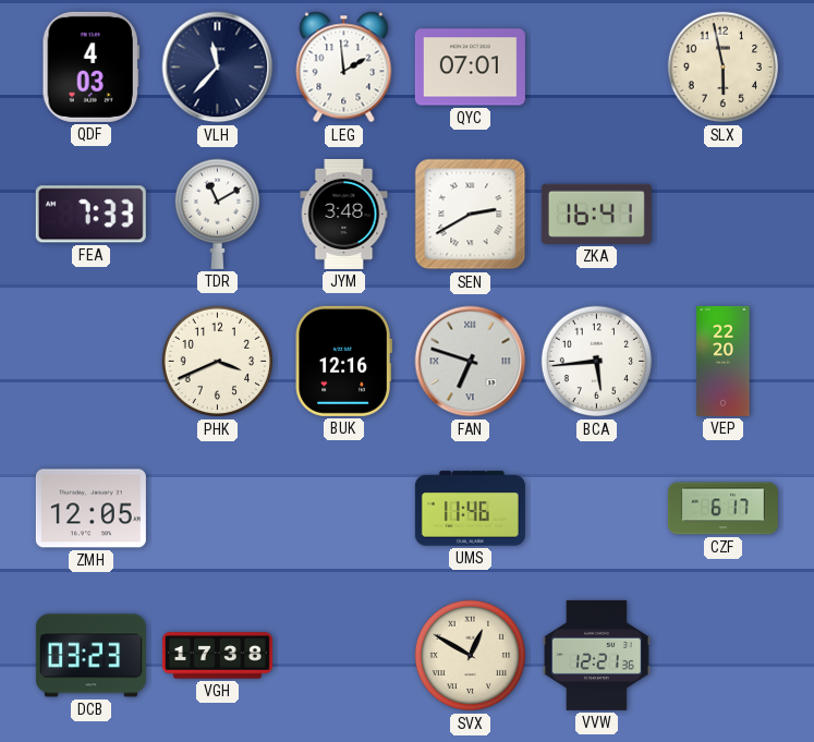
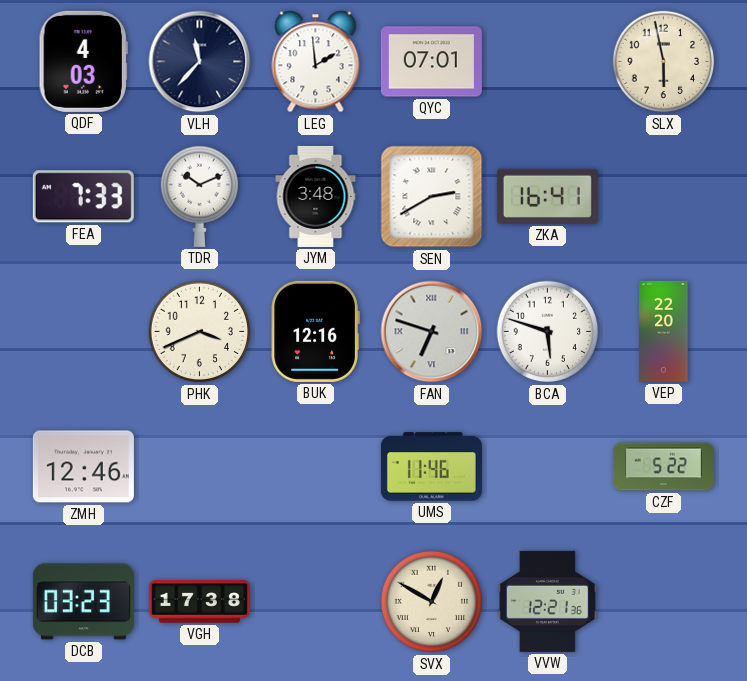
TDR: 11:10 -> 10:11
BCA: 5:44 -> 5:48
ZMH: 12:05 -> 12:46
CZF: 6:17 -> 5:22
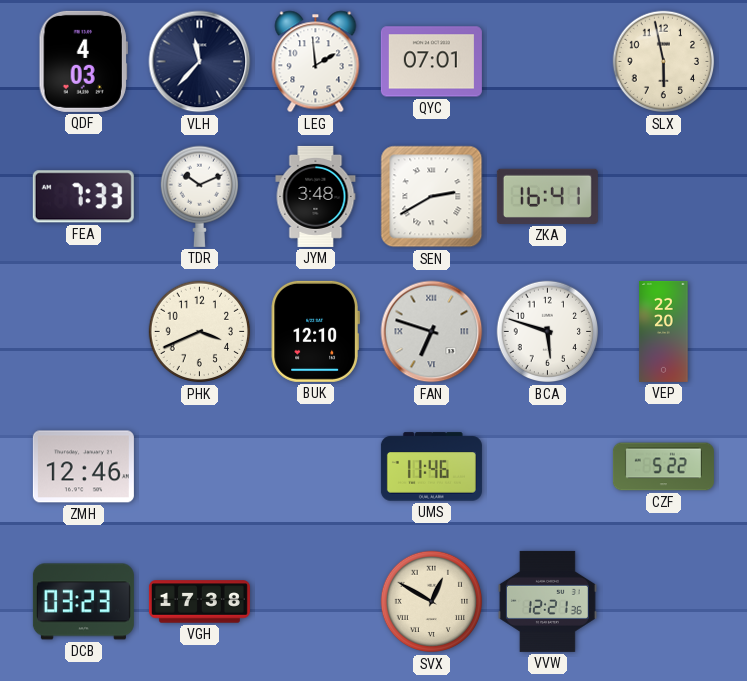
BUK: 12:16 -> 12:10
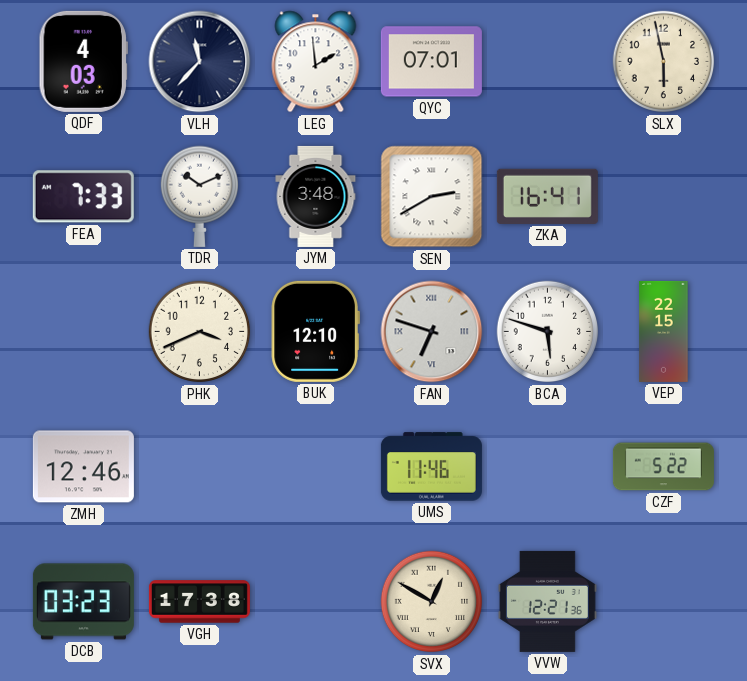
VEP: 22:20 -> 22:15
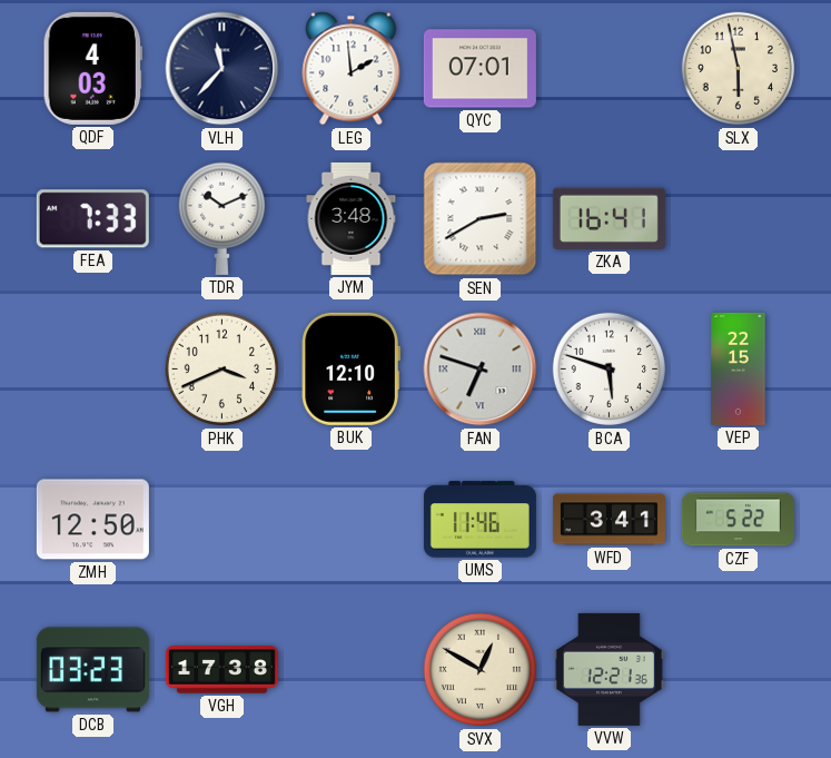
ZMH: 12:46 -> 12:50
WFD: none -> 3:41
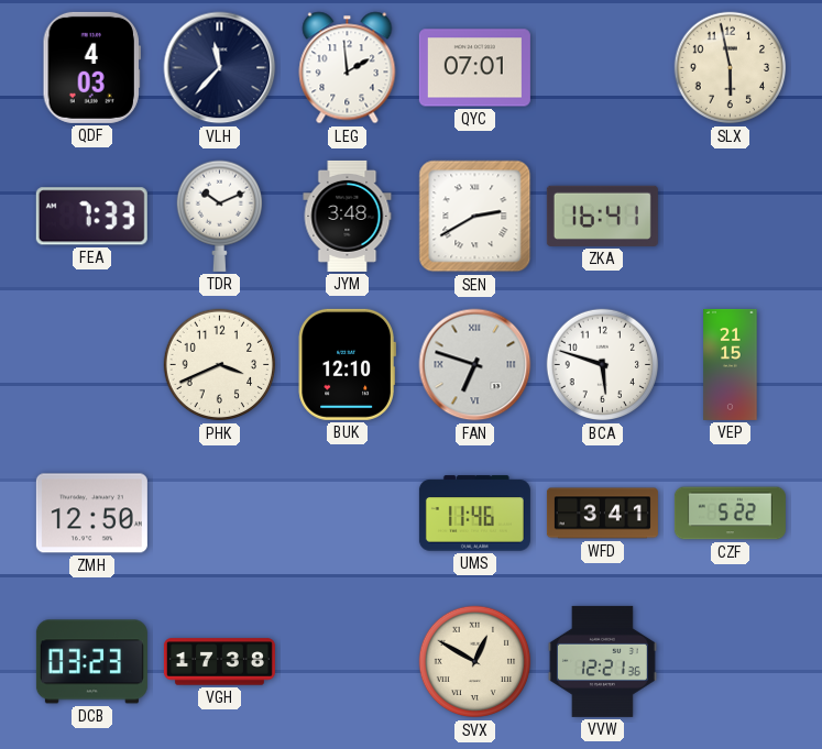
VEP: 22:15 -> 21:15
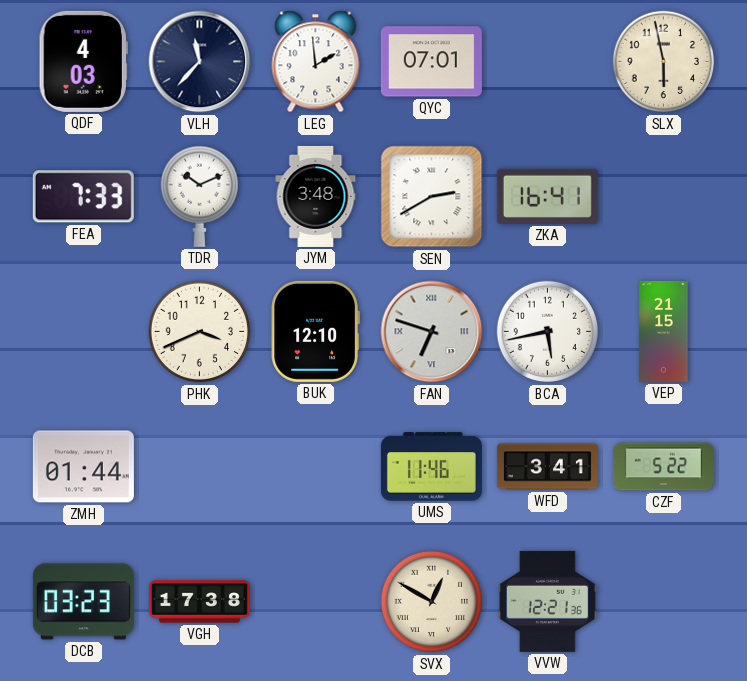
BCA: 5:48 -> 5:43
ZMH: 12:50 -> 01:44
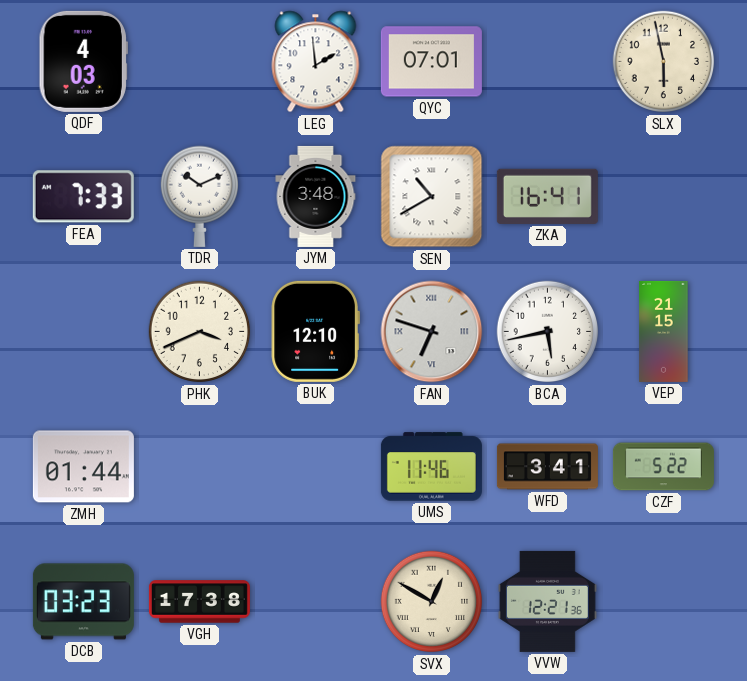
VLH: 11:37 -> none
SEN: 2:40 -> 10:40
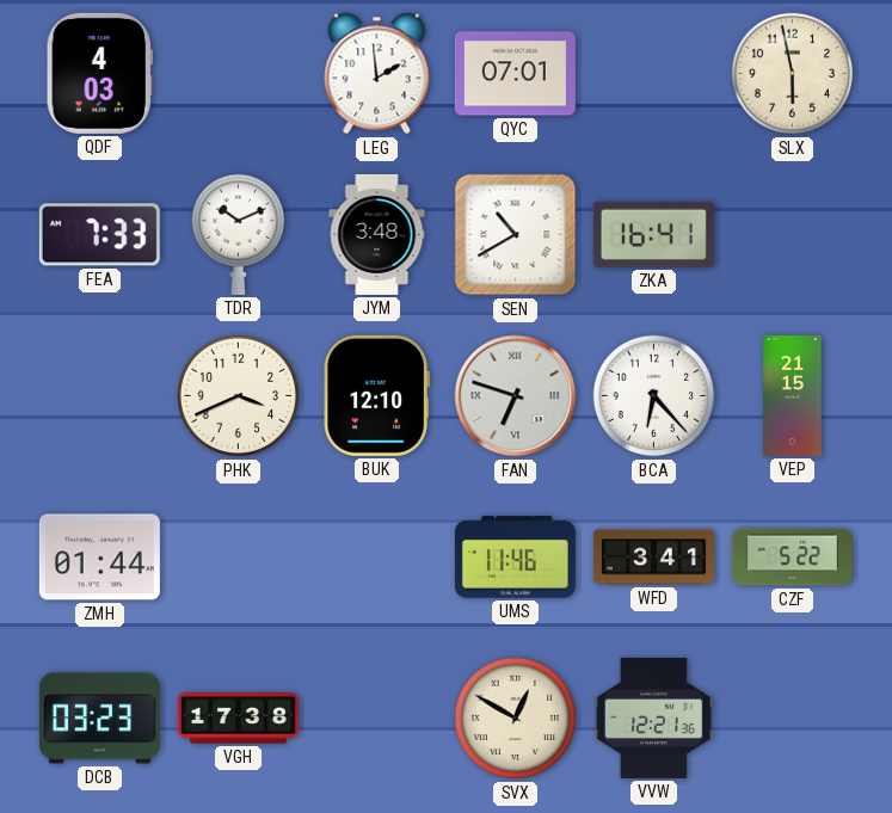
BCA: 5:43 -> 6:23
